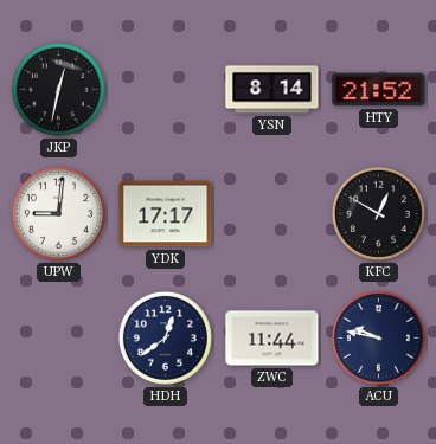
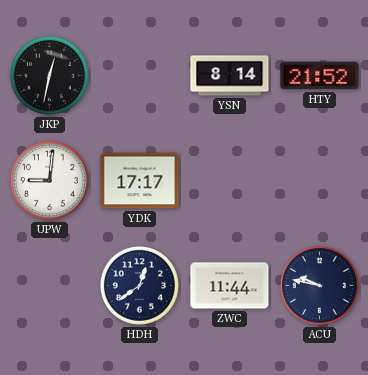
KFC: 12:50 -> none
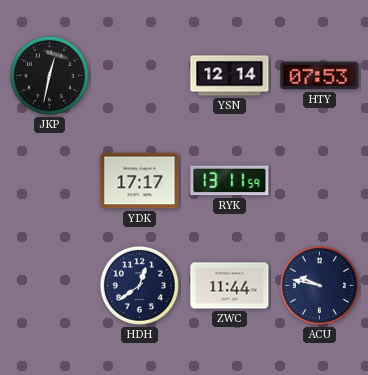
YSN: 8:14 -> 12:14
HTY: 21:52 -> 07:53
UPW: 9:01 -> none
RYK: none -> 13:11
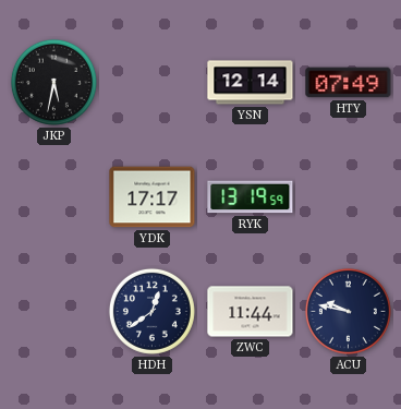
JKP: 12:32 -> 5:32
HTY: 07:53 -> 07:49
RYK: 13:11 -> 13:19
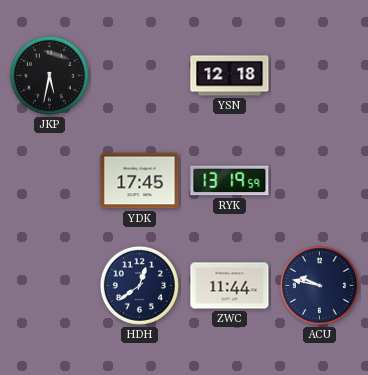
YSN: 12:14 -> 12:18
HTY: 07:49 -> none
YDK: 17:17 -> 17:45
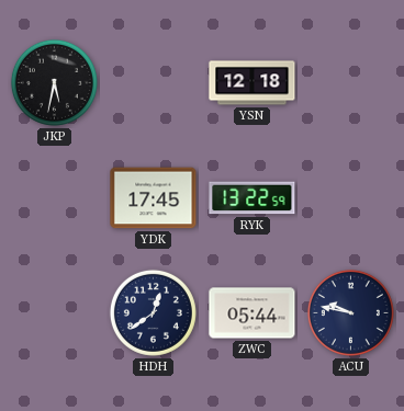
RYK: 13:19 -> 13:22
ZWC: 11:44 -> 05:44
